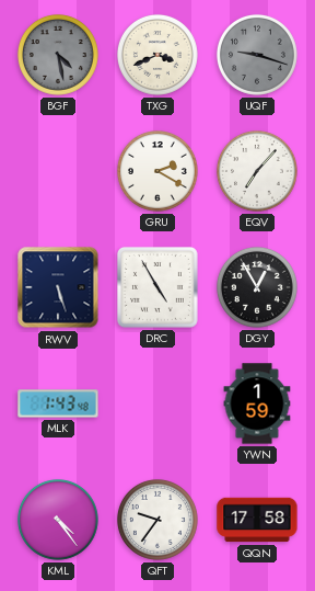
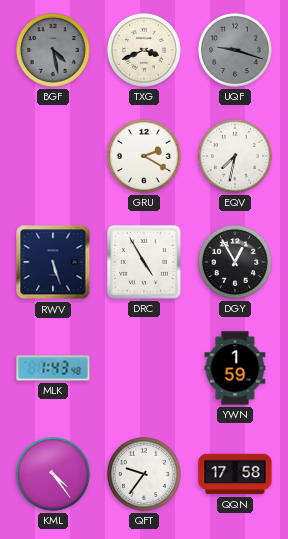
EQV: 7:07 -> 7:32
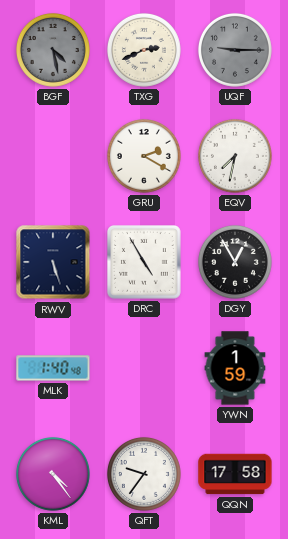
TXG: 3:41 -> 2:41
UQF: 9:18 -> 9:15
MLK: 1:43 -> 1:40
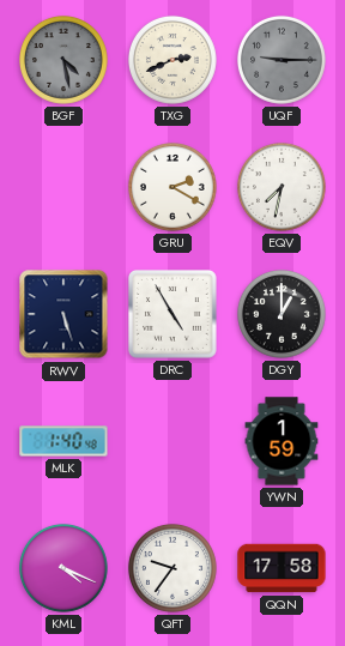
DGY: 12:55 -> 1:00
KML: 4:24 -> 4:19
